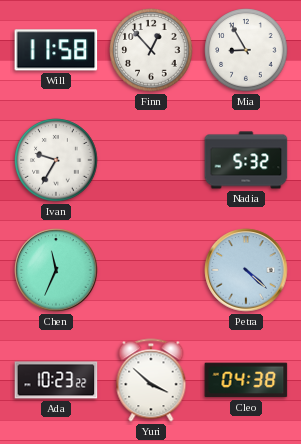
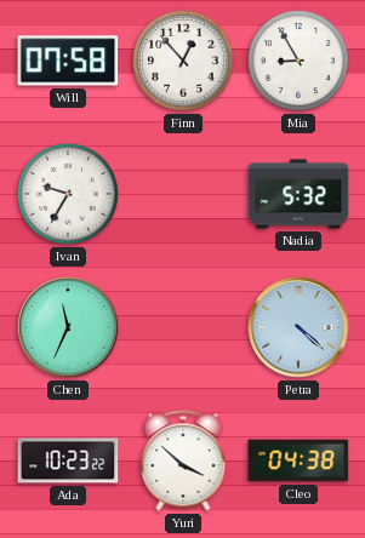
Will: 11:58 -> 07:58
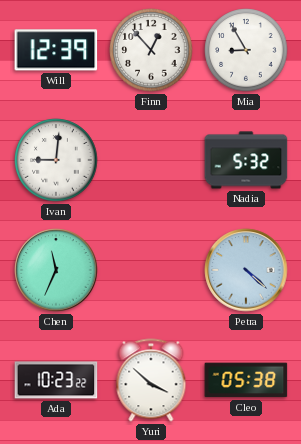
Will: 07:58 -> 12:39
Ivan: 9:35 -> 9:01
Cleo: 04:38 -> 05:38
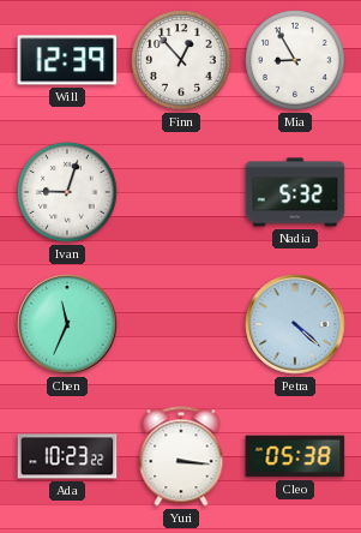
Ivan: 9:01 -> 9:03
Yuri: 3:52 -> 3:16
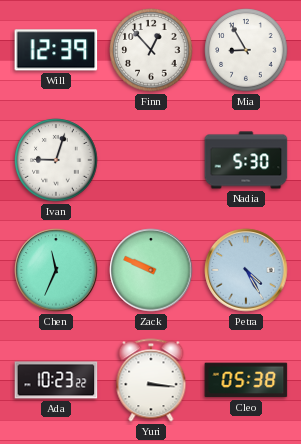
Nadia: 5:32 -> 5:30
Zack: none -> 9:49
Petra: 4:22 -> 4:25
